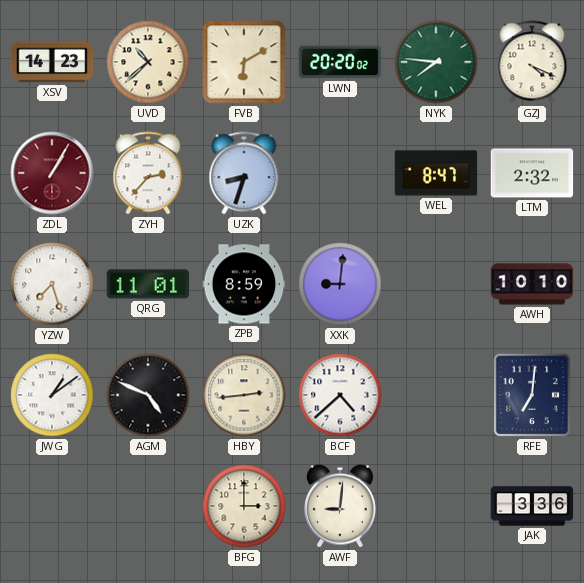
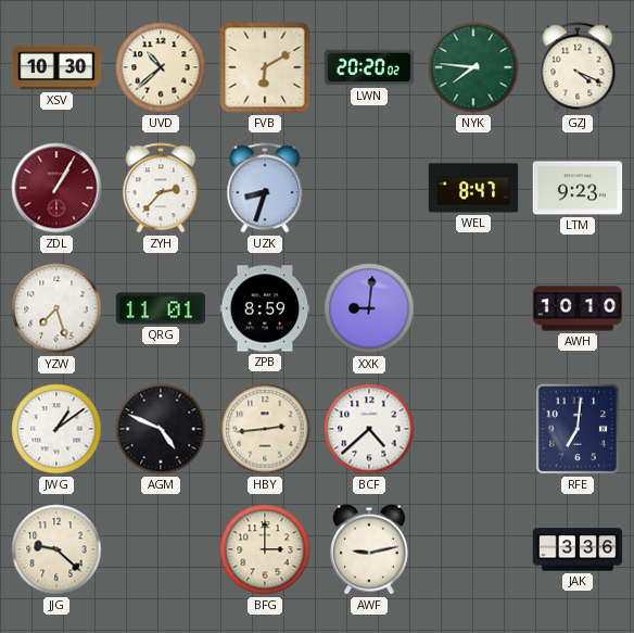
XSV: 14:23 -> 10:30
LTM: 2:32 -> 9:23
JJG: none -> 9:22
AWF: 9:01 -> 9:13
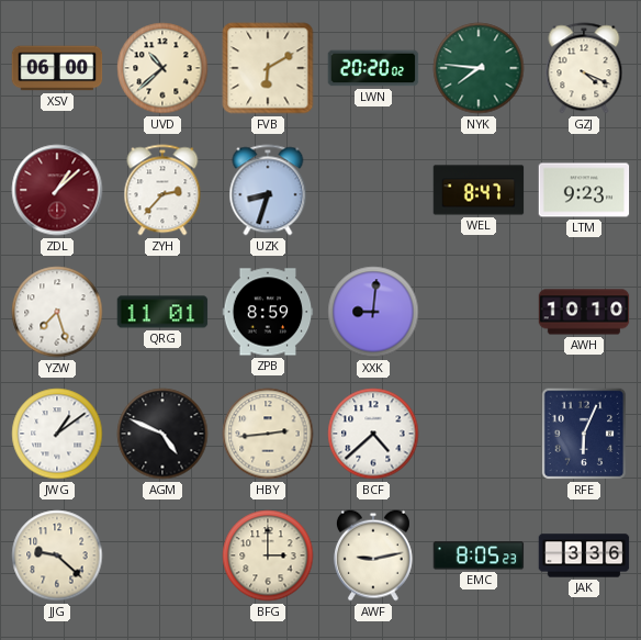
XSV: 10:30 -> 06:00
ZDL: 1:05 -> 1:08
RFE: 7:01 -> 6:04
EMC: none -> 8:05
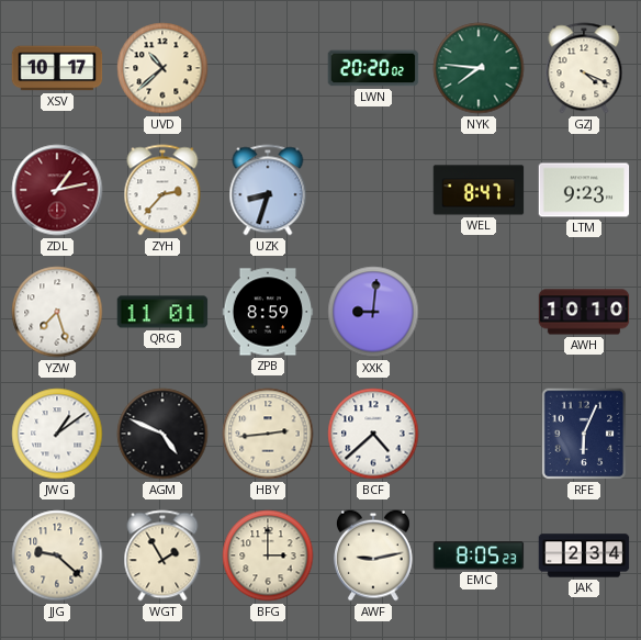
XSV: 06:00 -> 10:17
FVB: 6:10 -> none
ZDL: 1:08 -> 1:13
WGT: none -> 1:55
JAK: 3:36 -> 2:34
